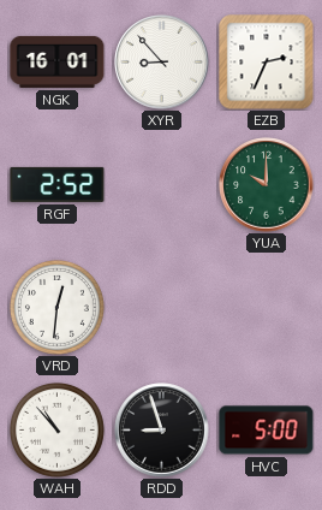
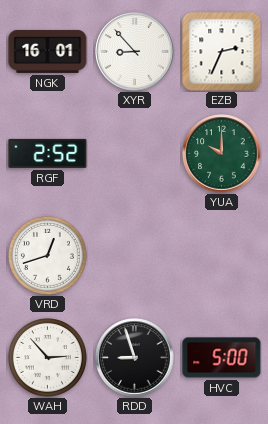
VRD: 12:31 -> 12:42
WAH: 10:53 -> 2:53
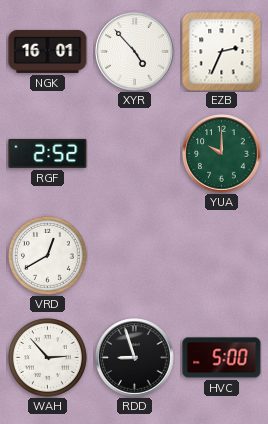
XYR: 8:53 -> 4:53
VRD: 12:42 -> 12:40
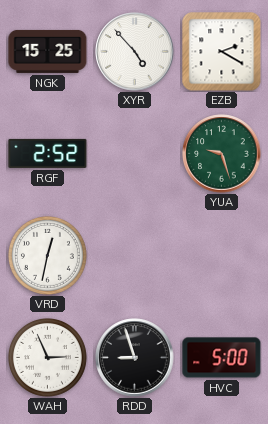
NGK: 16:01 -> 15:25
EZB: 2:34 -> 2:20
YUA: 10:00 -> 9:27
VRD: 12:40 -> 12:32
WAH: 2:53 -> 2:56
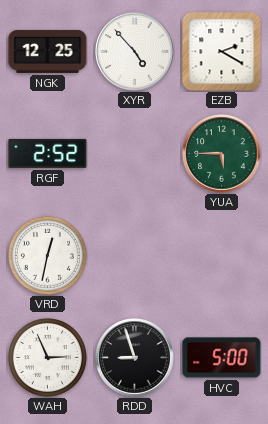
NGK: 15:25 -> 12:25
YUA: 9:27 -> 5:45
